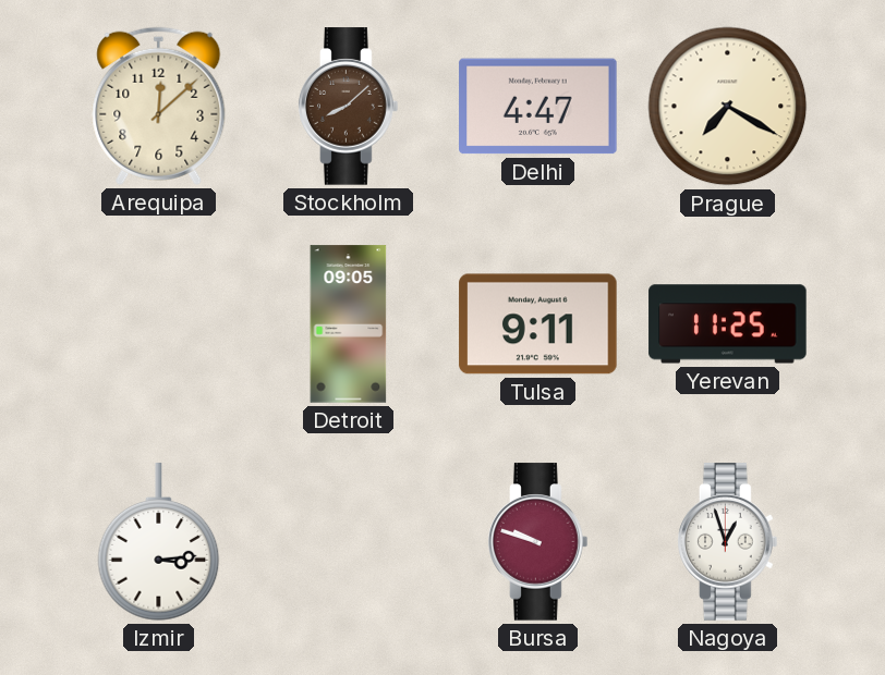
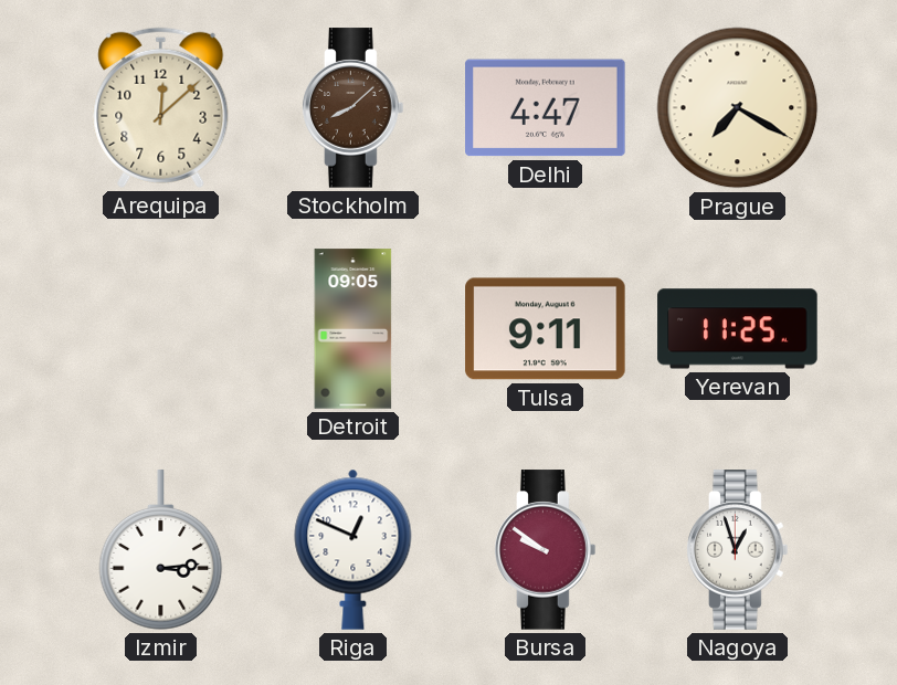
Riga: none -> 12:49
Bursa: 9:48 -> 9:51
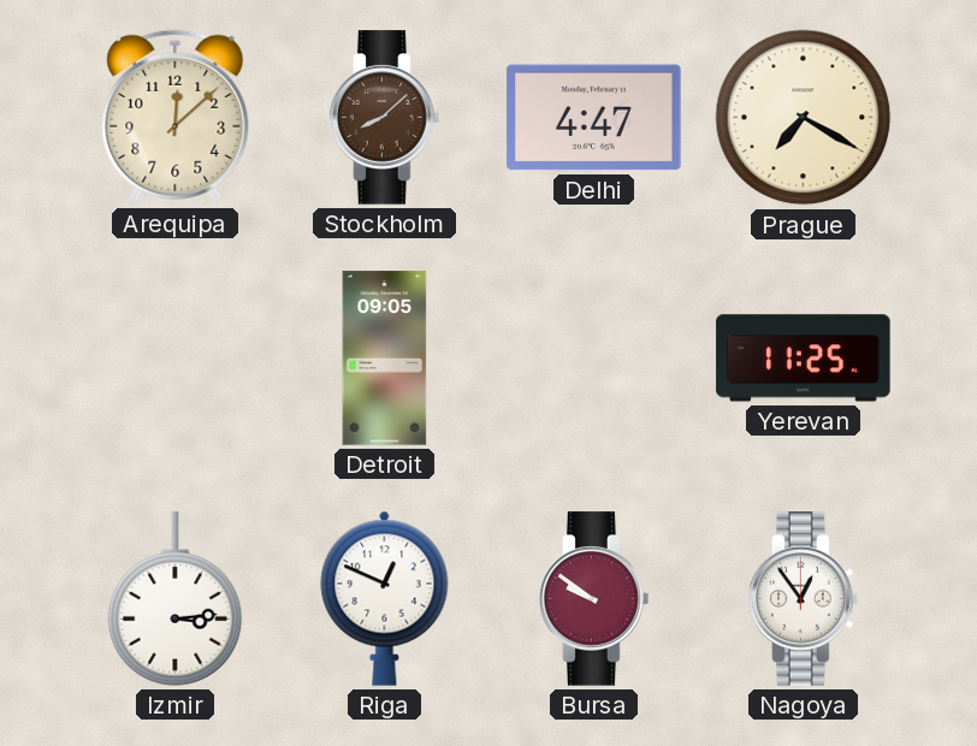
Tulsa: 9:11 -> none
Nagoya: 12:57 -> 12:54
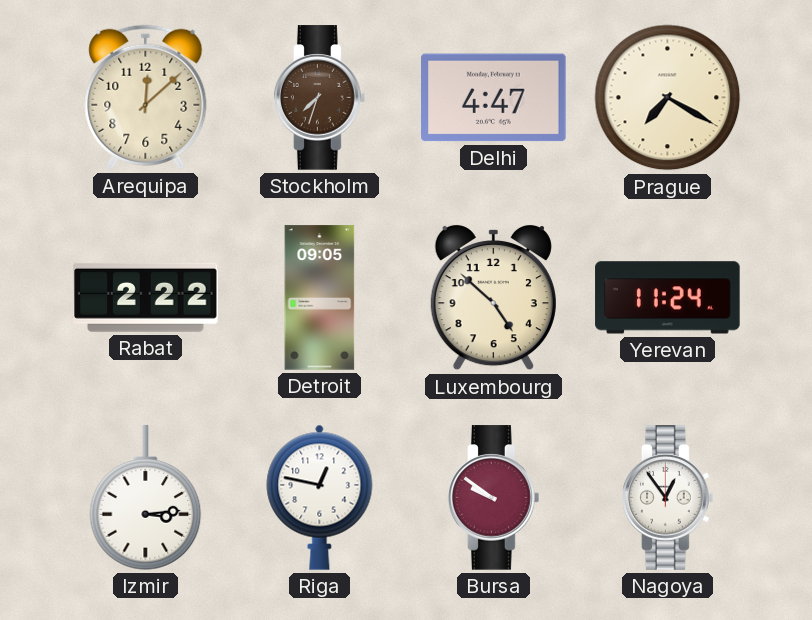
Stockholm: 8:08 -> 7:33
Rabat: none -> 2:22
Luxembourg: none -> 4:52
Yerevan: 11:25 -> 11:24
Riga: 12:49 -> 12:47
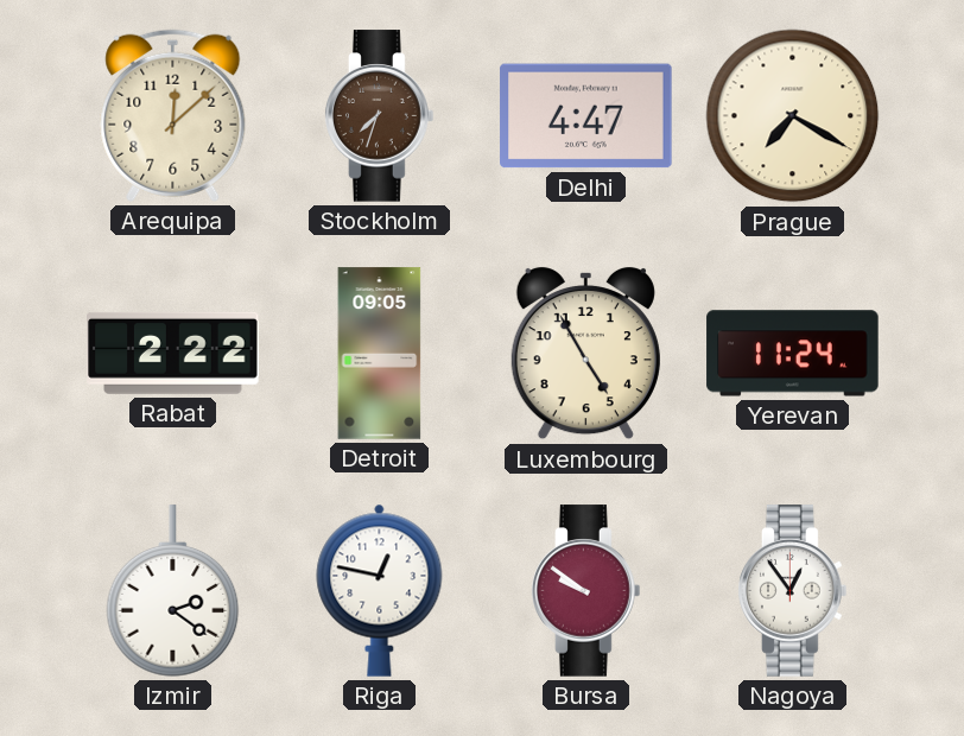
Luxembourg: 4:52 -> 4:55
Izmir: 3:14 -> 2:21
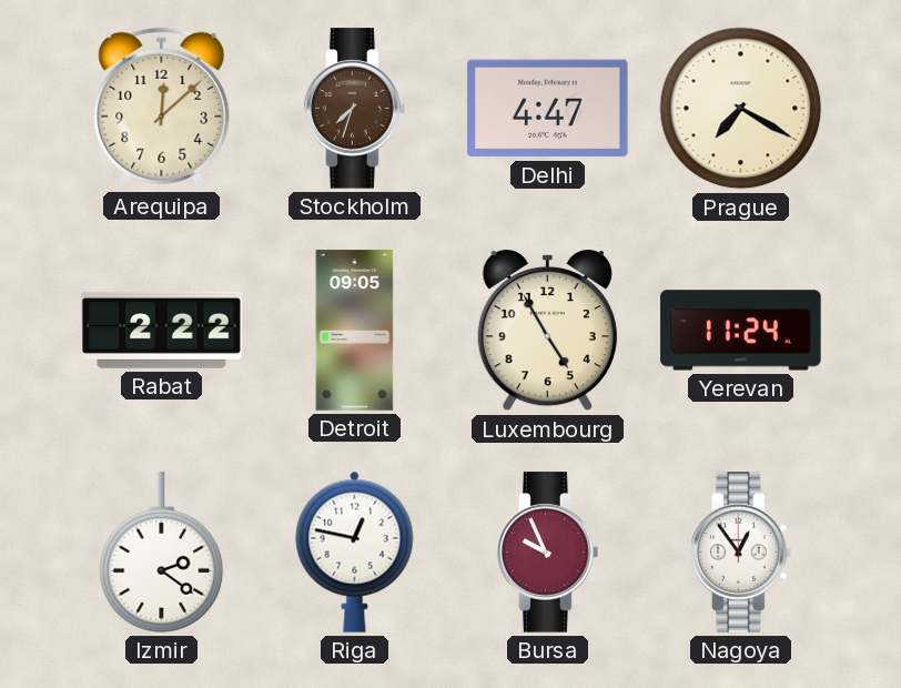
Bursa: 9:51 -> 9:56
